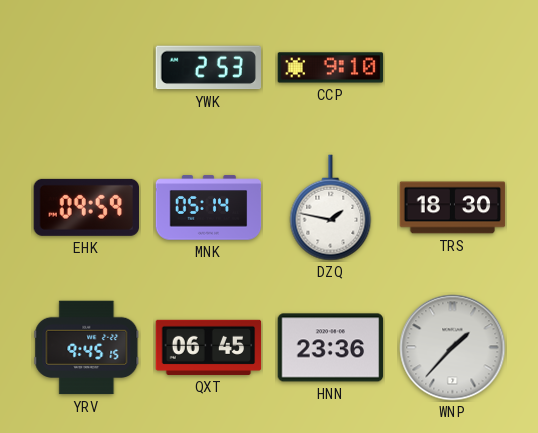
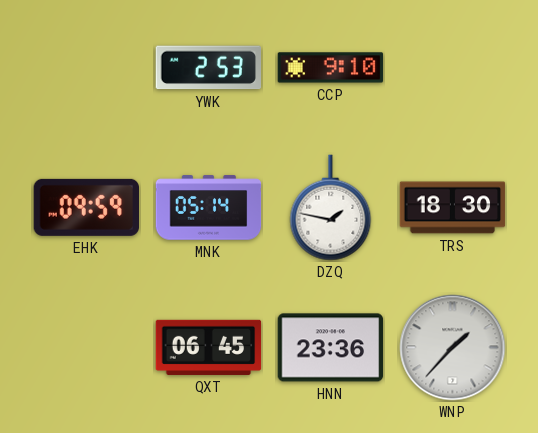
YRV: 9:45 -> none
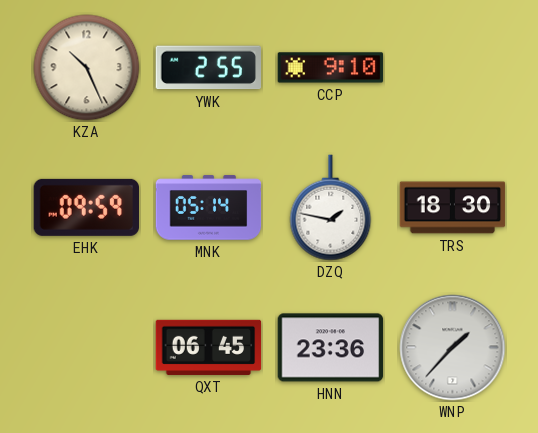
KZA: none -> 10:26
YWK: 2:53 -> 2:55
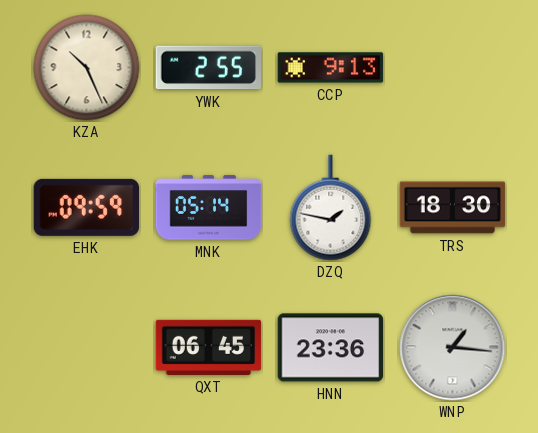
CCP: 9:10 -> 9:13
WNP: 1:37 -> 1:16
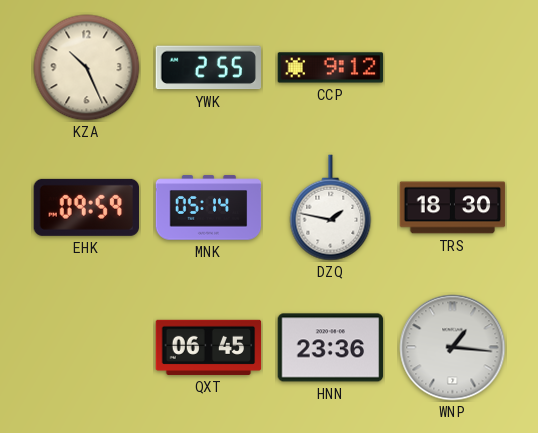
CCP: 9:13 -> 9:12
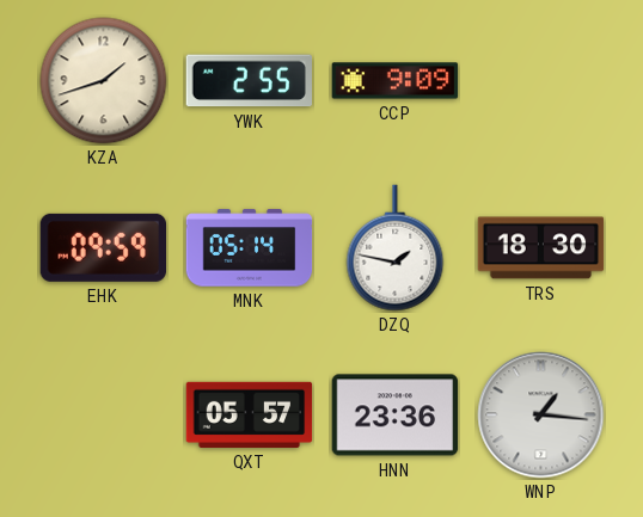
KZA: 10:26 -> 1:42
CCP: 9:12 -> 9:09
QXT: 06:45 -> 05:57
